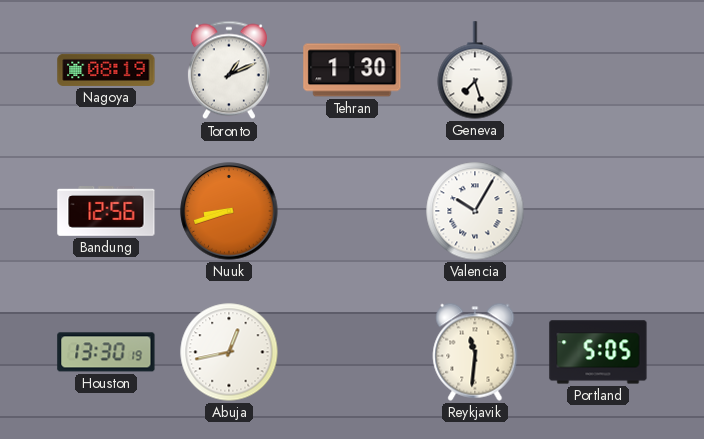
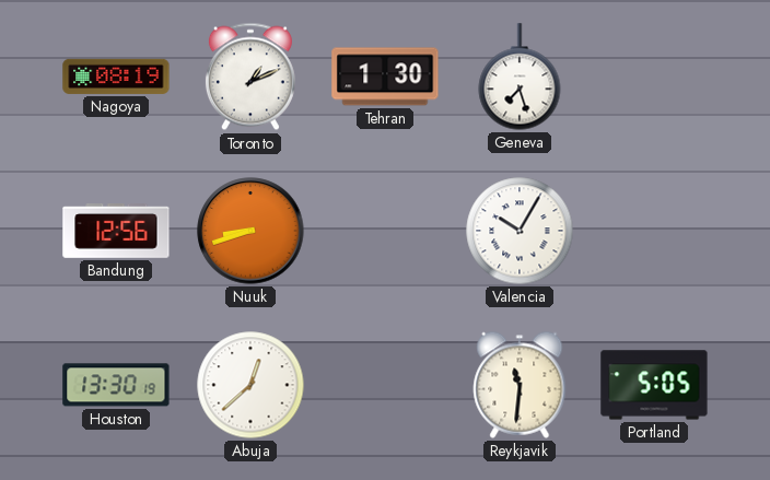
Abuja: 12:43 -> 12:38
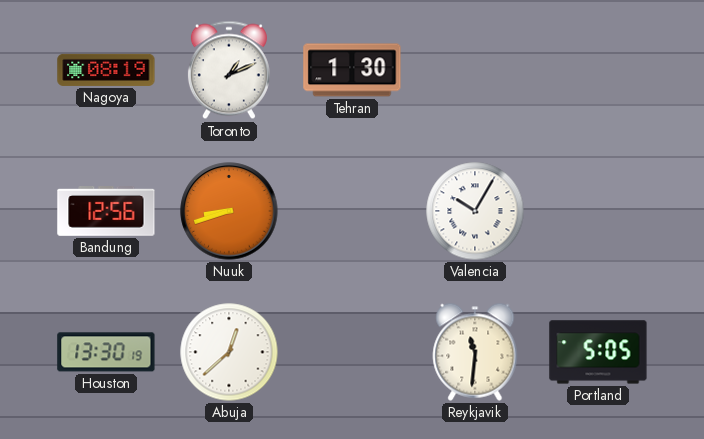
Geneva: 7:27 -> none
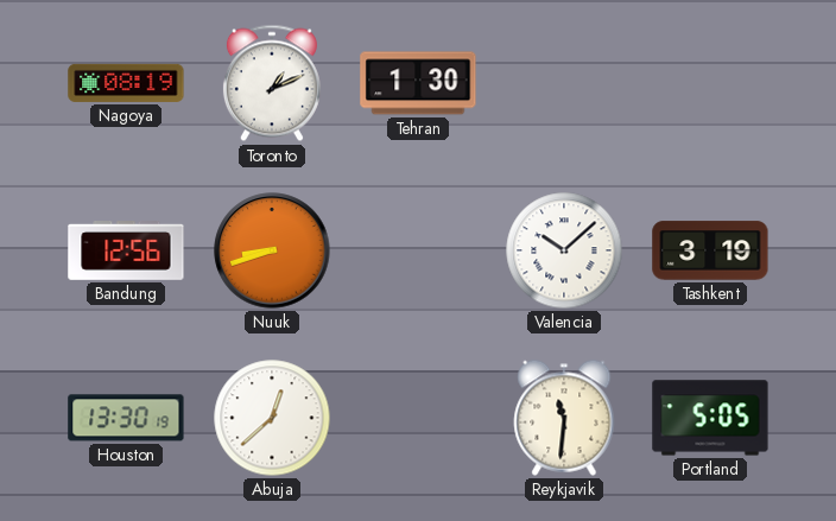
Valencia: 10:05 -> 10:08
Tashkent: none -> 3:19
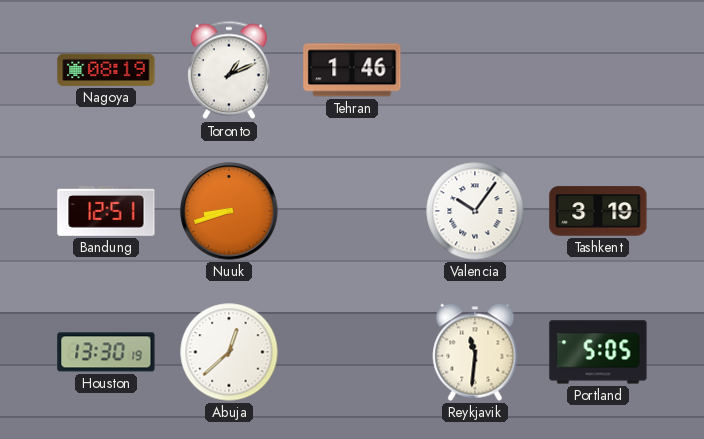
Tehran: 1:30 -> 1:46
Bandung: 12:56 -> 12:51
Valencia: 10:08 -> 10:06
